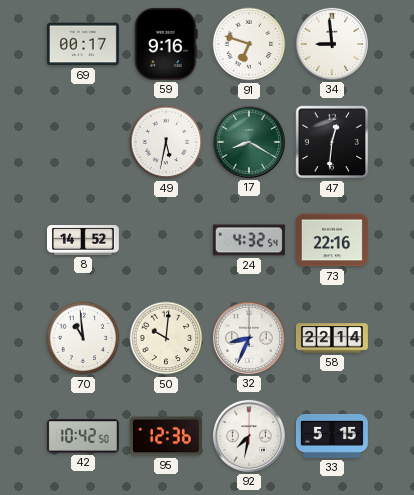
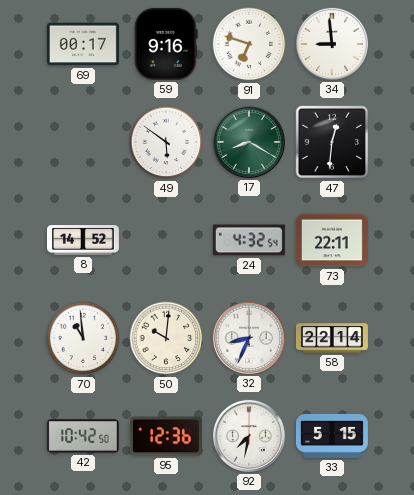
49: 5:32 -> 5:51
73: 22:16 -> 22:11
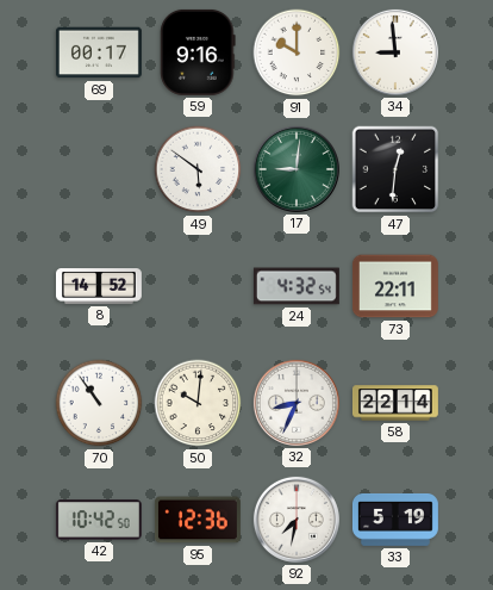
91: 6:48 -> 10:00
17: 8:20 -> 9:01
70: 10:59 -> 10:54
33: 5:15 -> 5:19
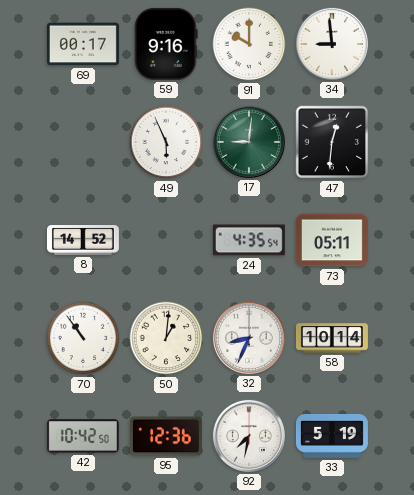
49: 5:51 -> 5:56
24: 4:32 -> 4:35
73: 22:11 -> 05:11
50: 10:01 -> 1:01
58: 22:14 -> 10:14
